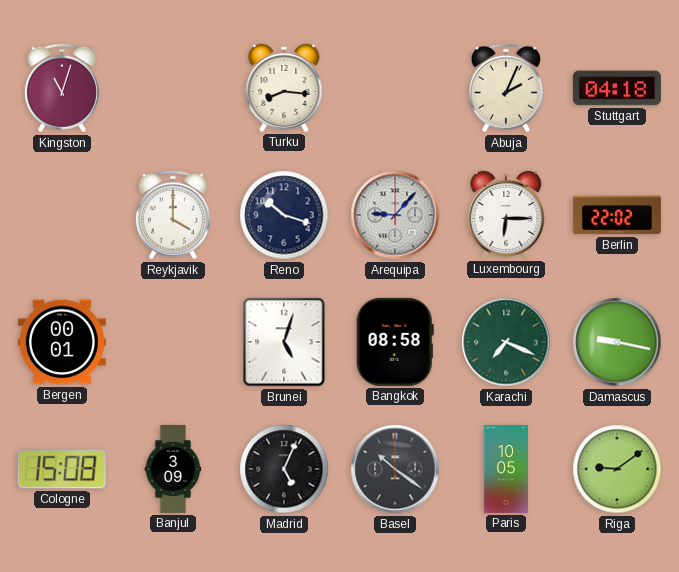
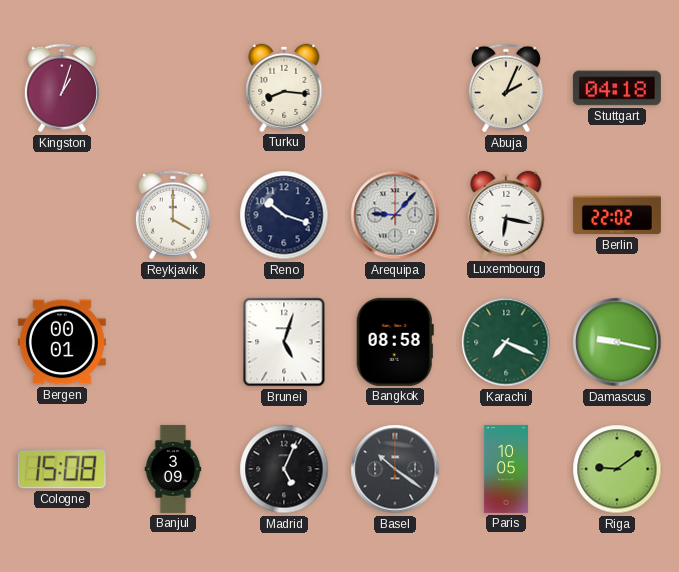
Kingston: 11:03 -> 1:03
Luxembourg: 6:15 -> 6:17
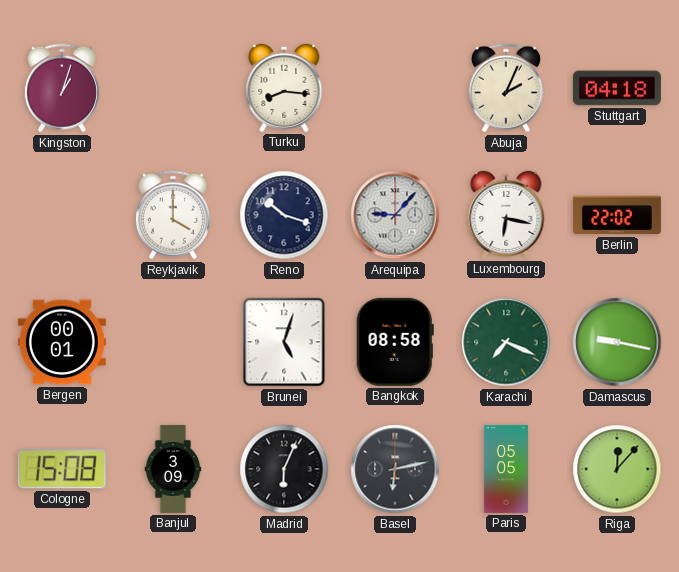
Madrid: 5:04 -> 6:04
Basel: 10:21 -> 6:13
Paris: 10:05 -> 05:05
Riga: 9:09 -> 12:07
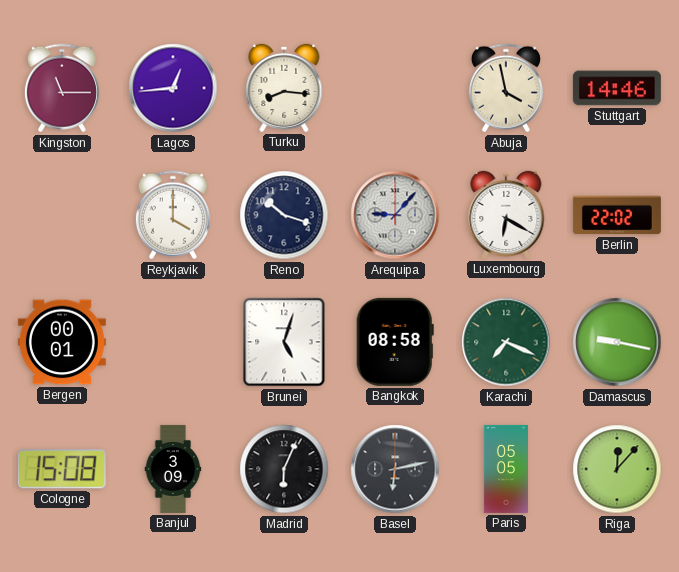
Kingston: 1:03 -> 11:15
Lagos: none -> 12:44
Abuja: 2:04 -> 3:58
Stuttgart: 04:18 -> 14:46
Luxembourg: 6:17 -> 6:20
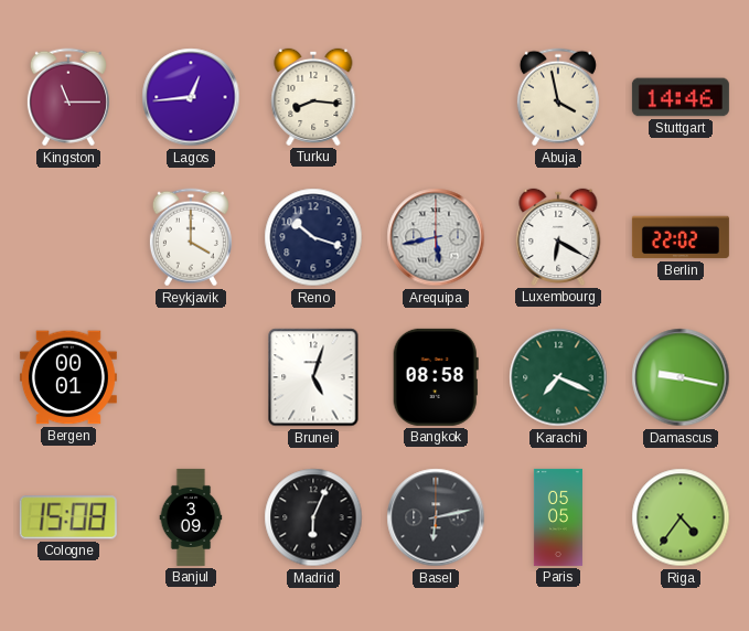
Arequipa: 9:07 -> 5:43
Riga: 12:07 -> 4:36
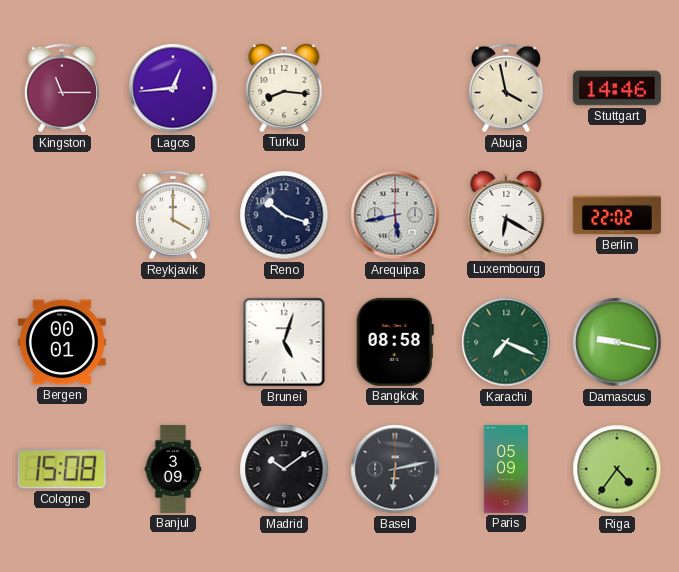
Madrid: 6:04 -> 10:09
Paris: 05:05 -> 05:09
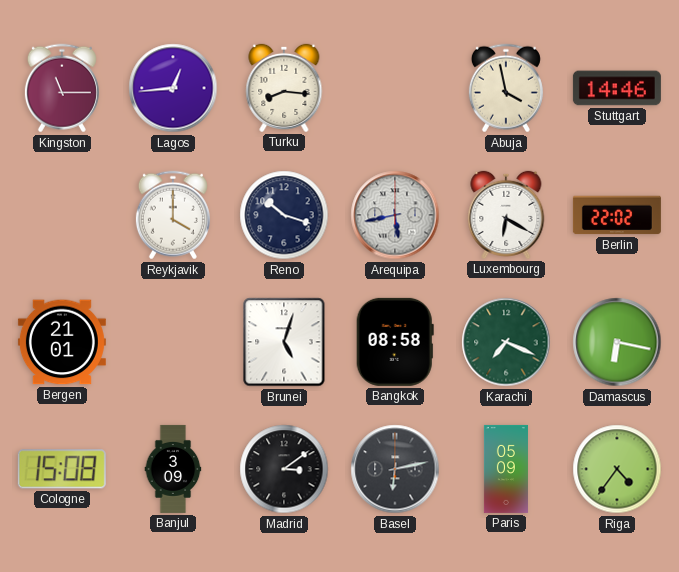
Bergen: 00:01 -> 21:01
Damascus: 9:17 -> 6:17
Madrid: 10:09 -> 3:09
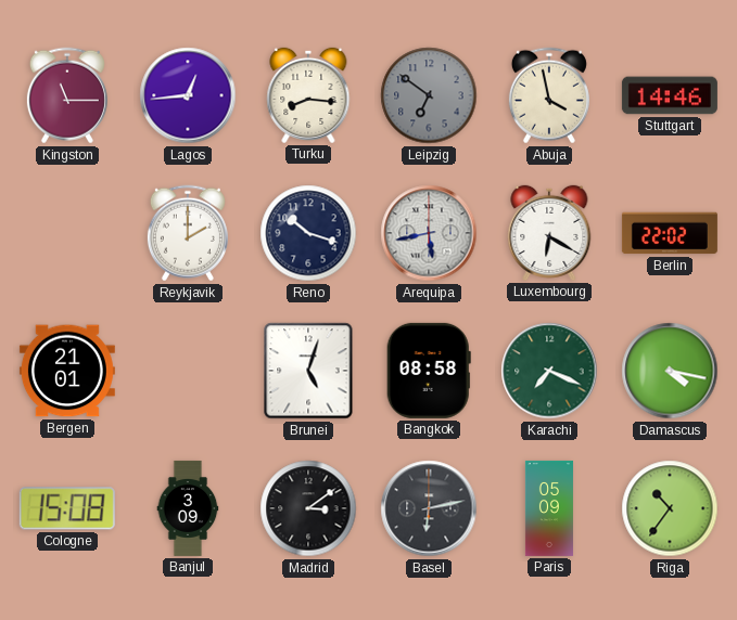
Leipzig: none -> 6:51
Reykjavik: 4:00 -> 2:00
Damascus: 6:17 -> 4:17
Riga: 4:36 -> 10:36
